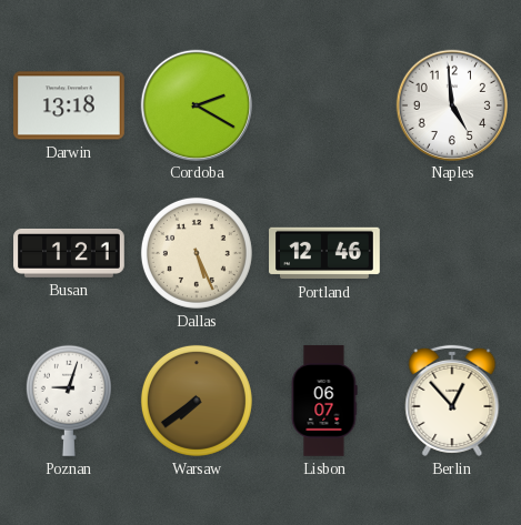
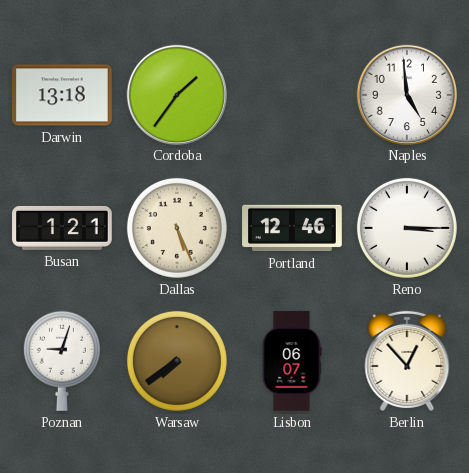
Cordoba: 2:20 -> 1:36
Reno: none -> 3:15
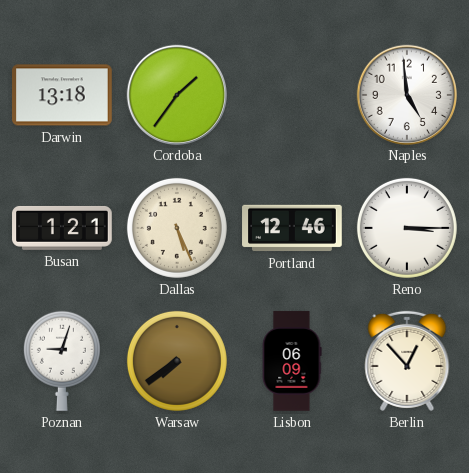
Lisbon: 06:07 -> 06:09
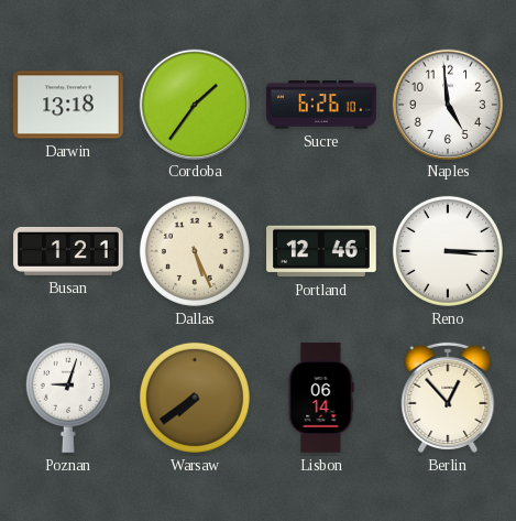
Sucre: none -> 6:26
Lisbon: 06:09 -> 06:14
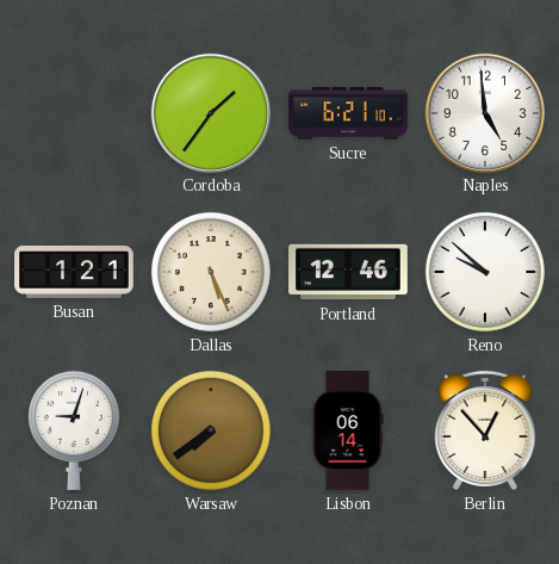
Darwin: 13:18 -> none
Sucre: 6:26 -> 6:21
Reno: 3:15 -> 9:52
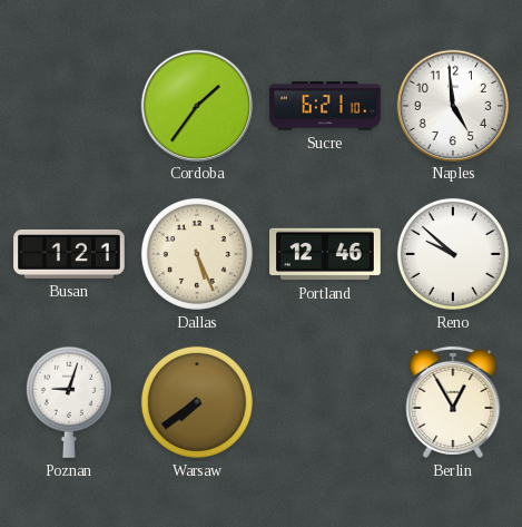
Lisbon: 06:14 -> none
Berlin: 12:53 -> 12:55
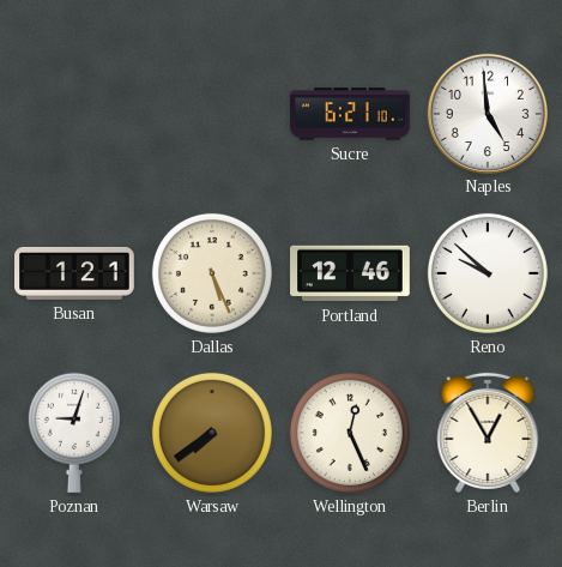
Cordoba: 1:36 -> none
Wellington: none -> 12:26
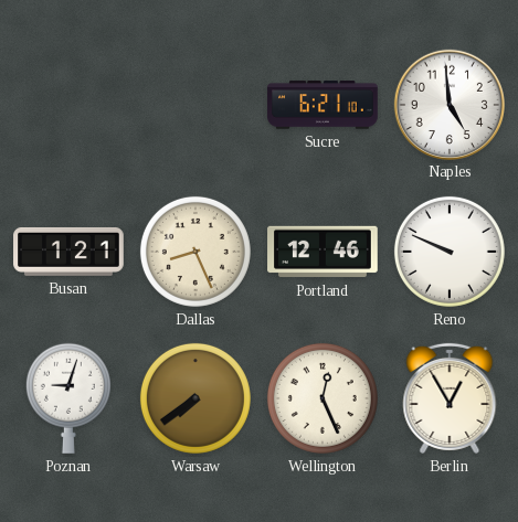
Dallas: 5:26 -> 8:26
Reno: 9:52 -> 9:49
